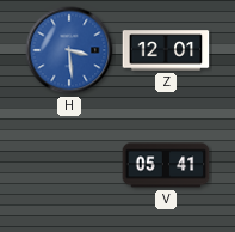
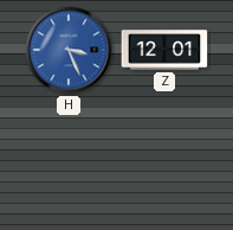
H: 3:29 -> 3:26
V: 05:41 -> none
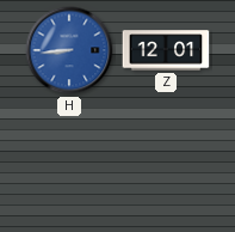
H: 3:26 -> 8:44
